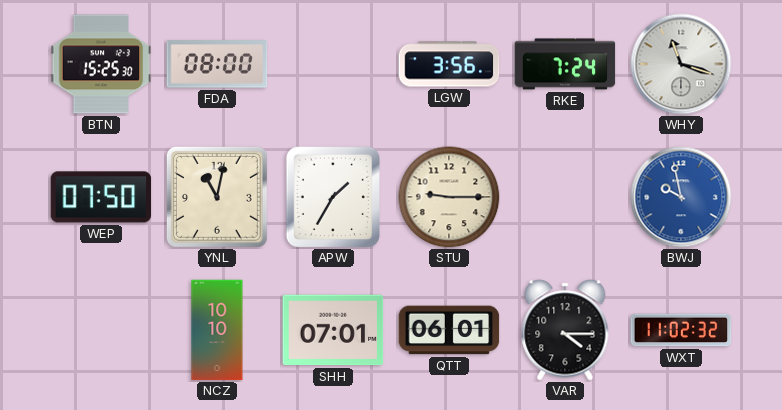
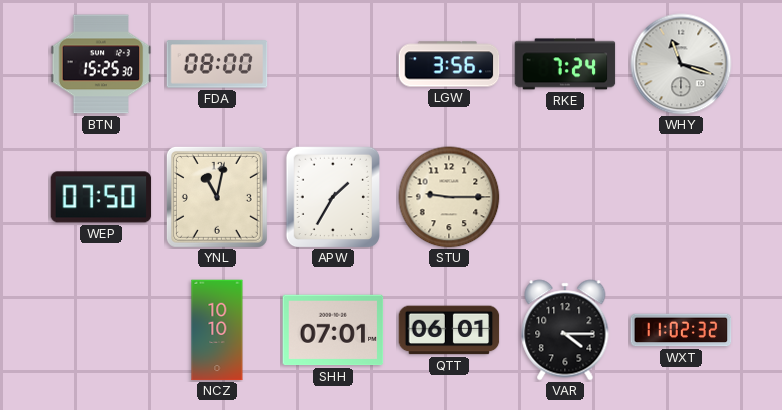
BWJ: 9:58 -> none
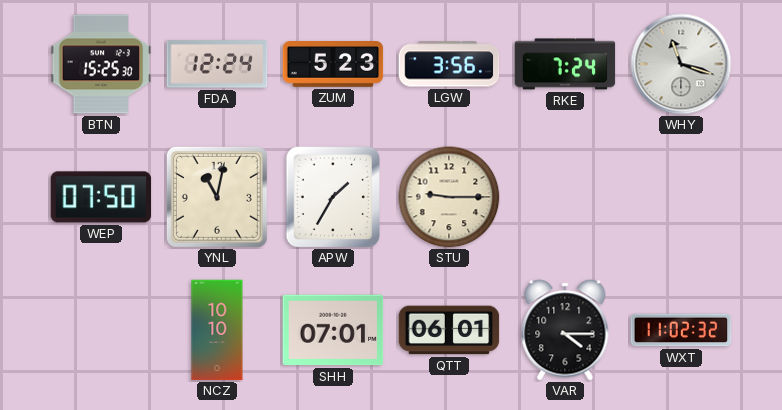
FDA: 08:00 -> 12:24
ZUM: none -> 5:23
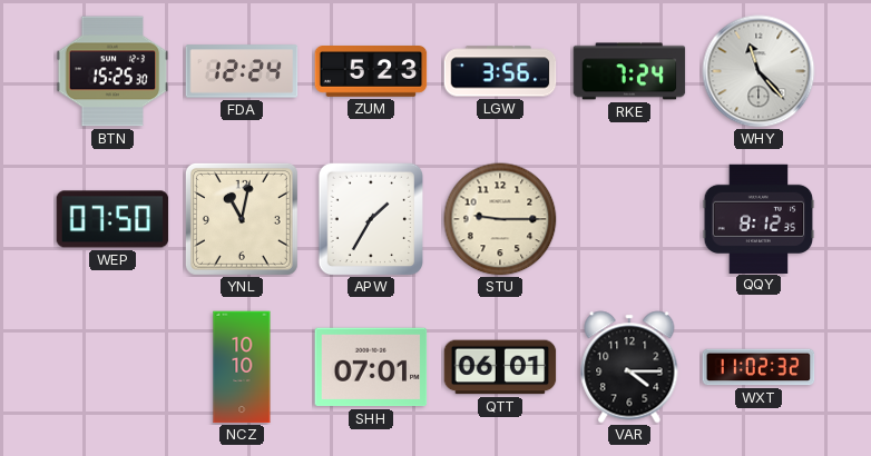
WHY: 11:18 -> 11:23
QQY: none -> 8:12
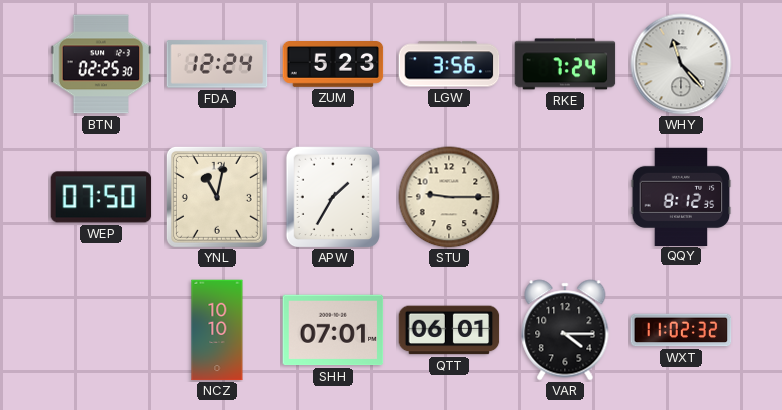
BTN: 15:25 -> 02:25
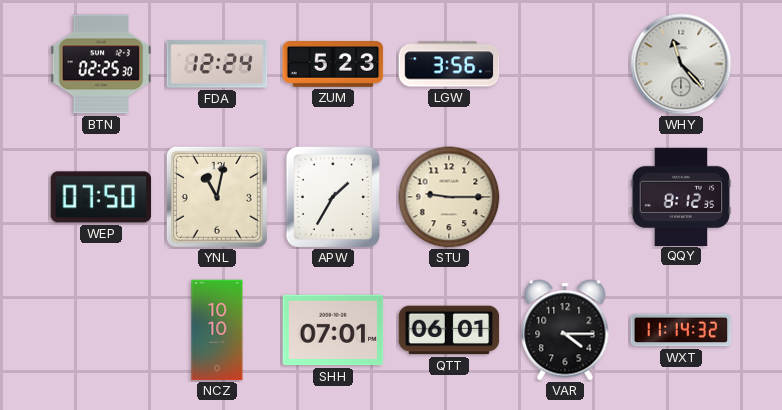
RKE: 7:24 -> none
WXT: 11:02 -> 11:14
